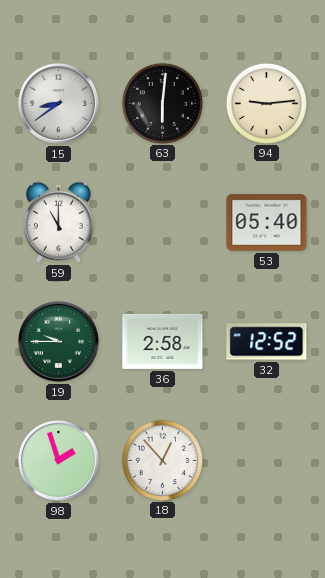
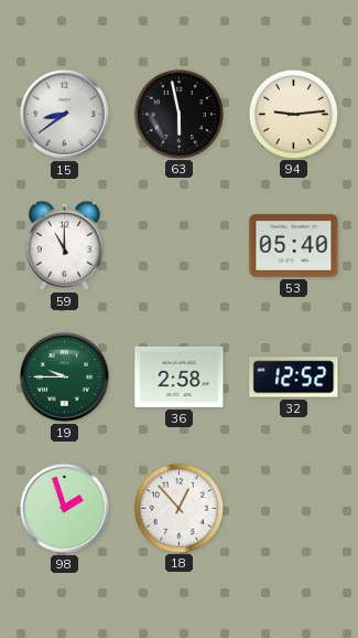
63: 6:01 -> 5:58
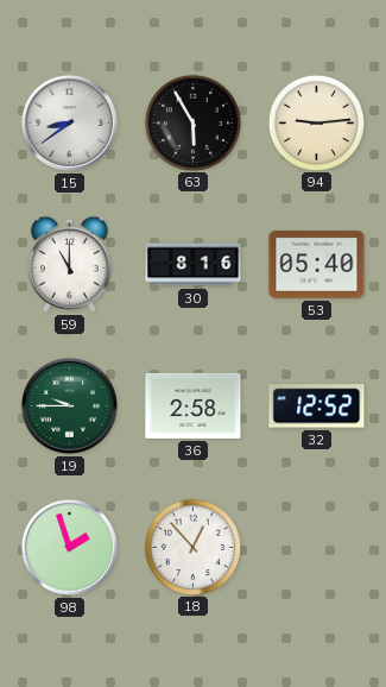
63: 5:58 -> 5:55
30: none -> 8:16
